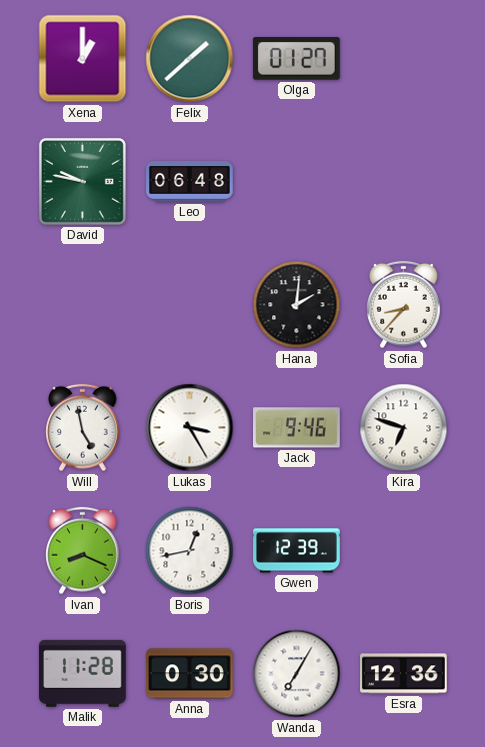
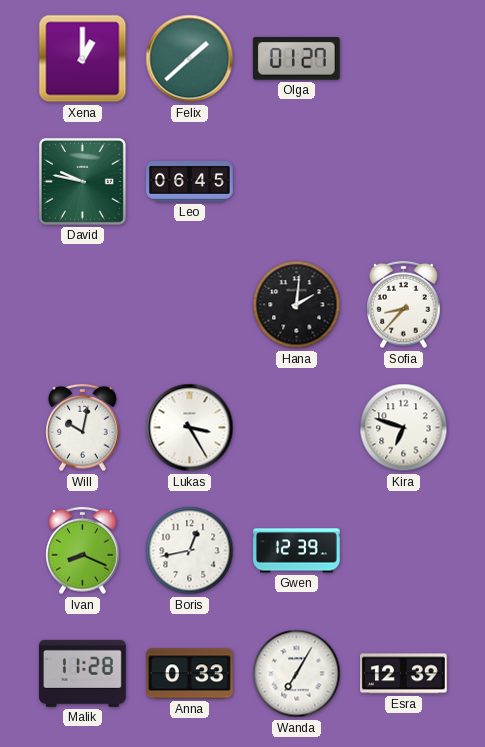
Leo: 06:48 -> 06:45
Will: 4:58 -> 10:02
Jack: 9:46 -> none
Anna: 0:30 -> 0:33
Esra: 12:36 -> 12:39
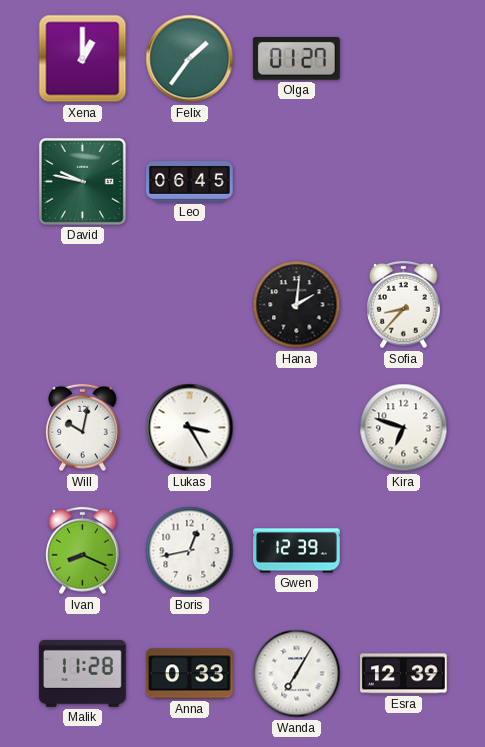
Felix: 1:38 -> 1:36
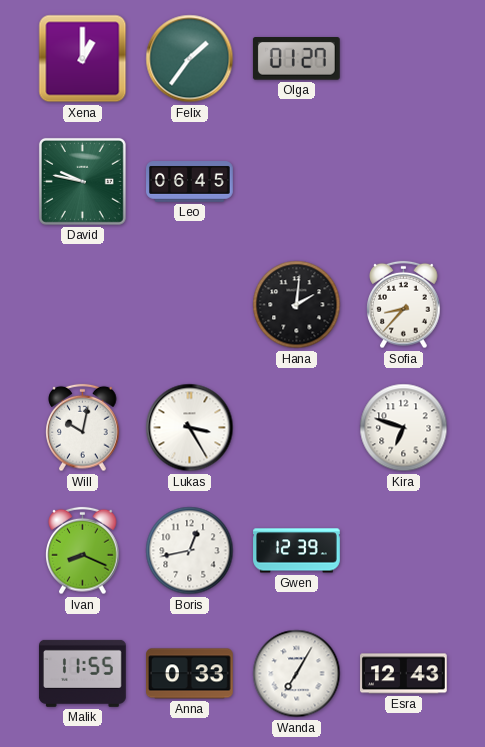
Malik: 11:28 -> 11:55
Esra: 12:39 -> 12:43
